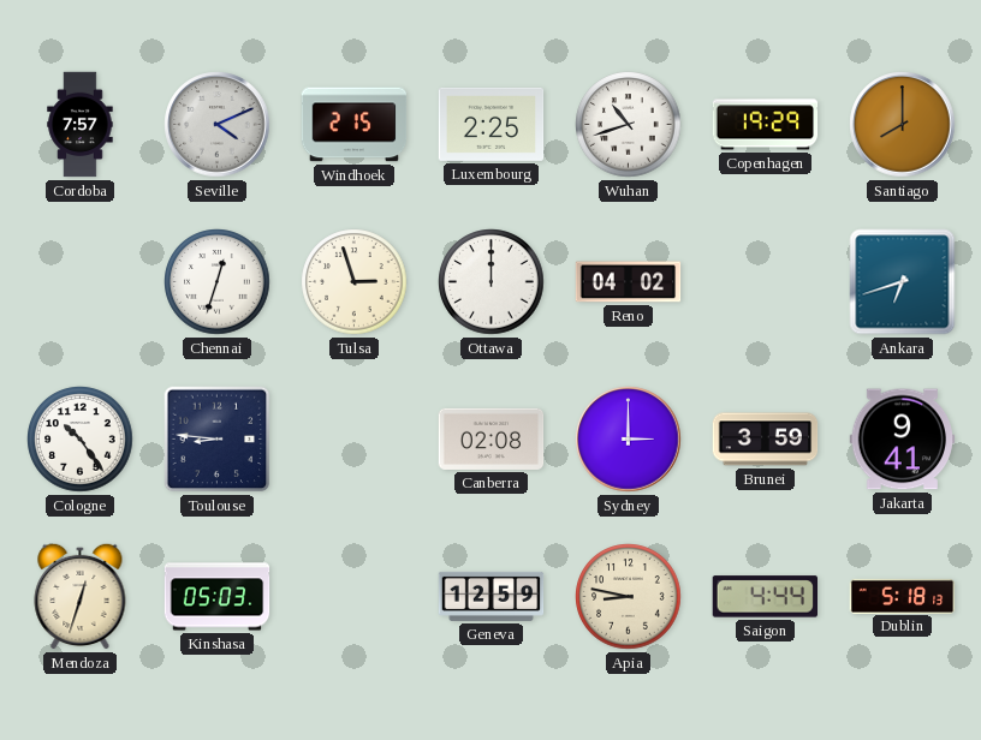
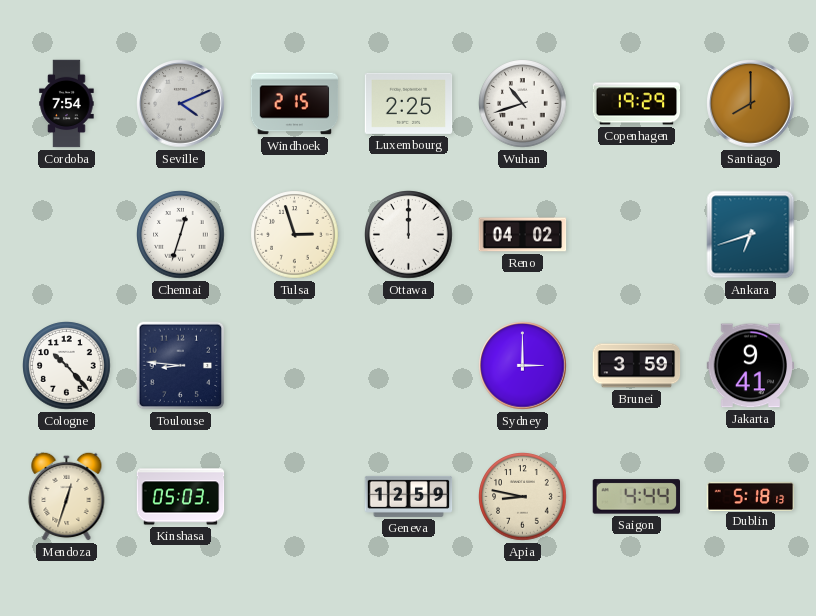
Cordoba: 7:57 -> 7:54
Cologne: 10:24 -> 10:23
Canberra: 02:08 -> none
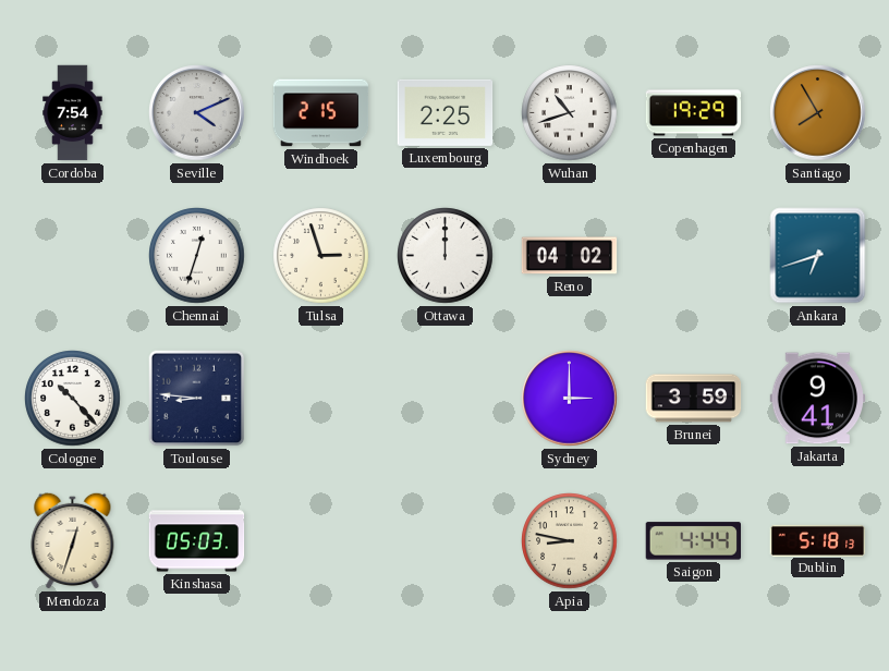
Santiago: 8:00 -> 7:55
Geneva: 12:59 -> none
